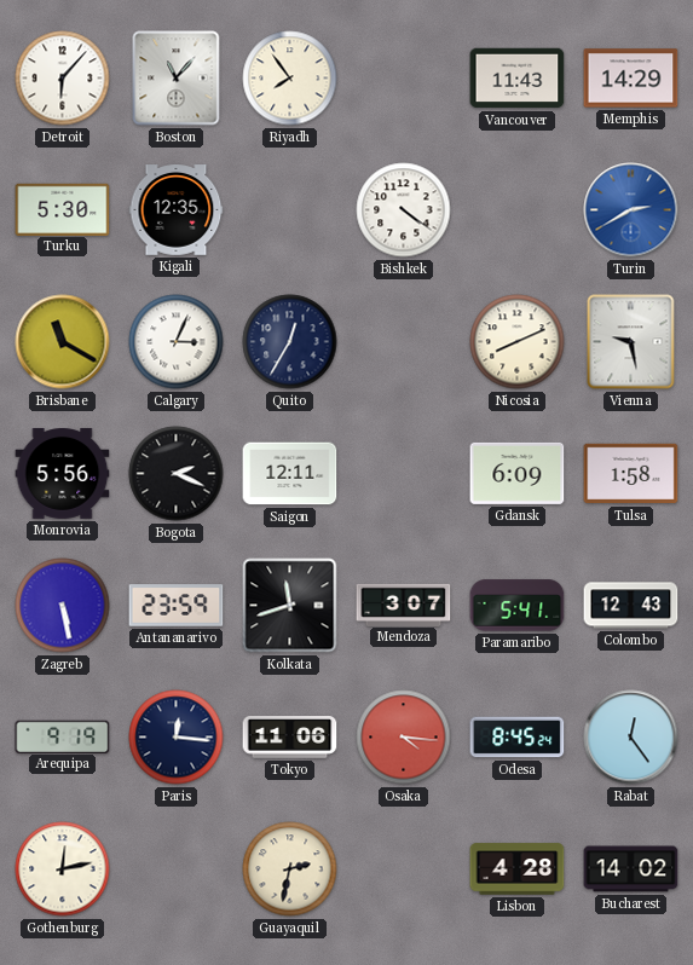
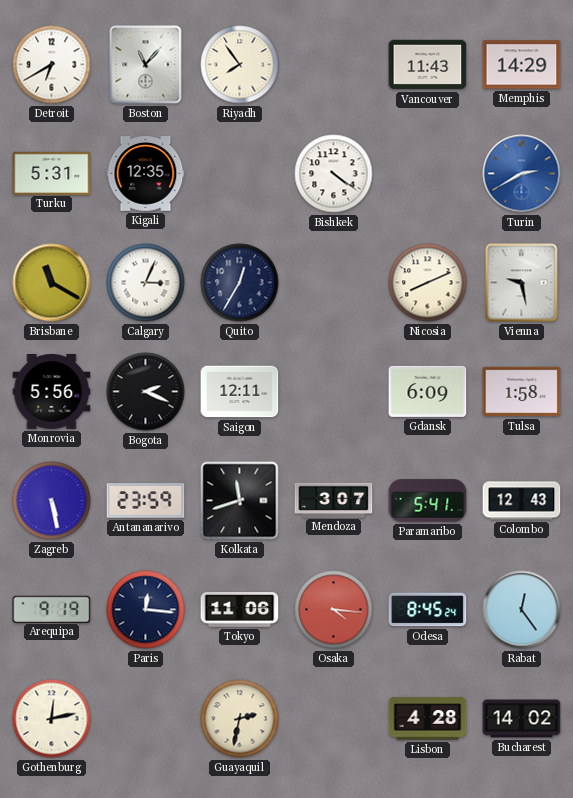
Detroit: 6:07 -> 6:40
Turku: 5:30 -> 5:31
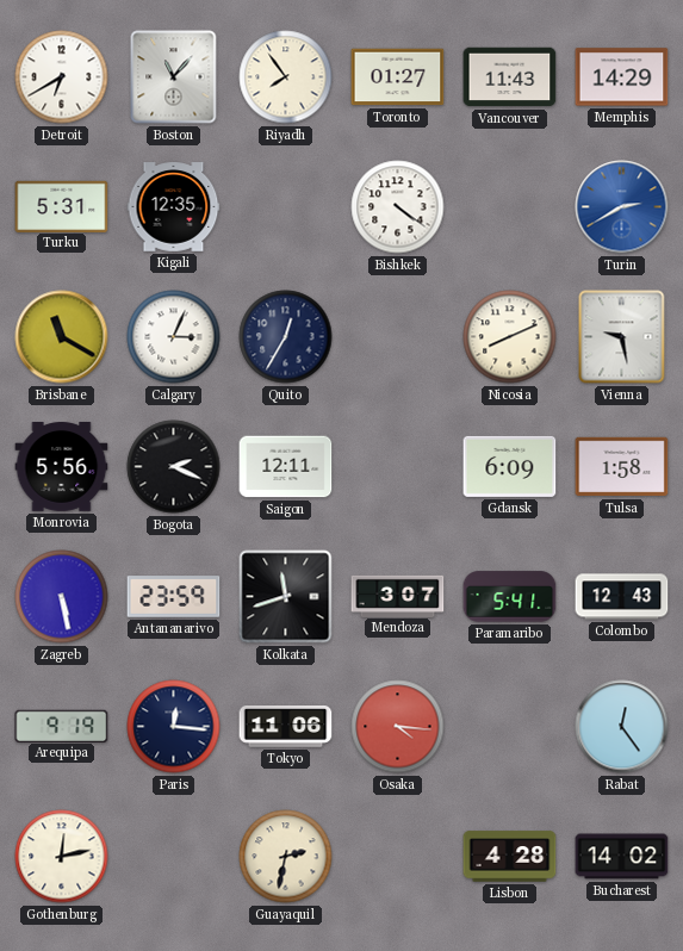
Toronto: none -> 01:27
Odesa: 8:45 -> none
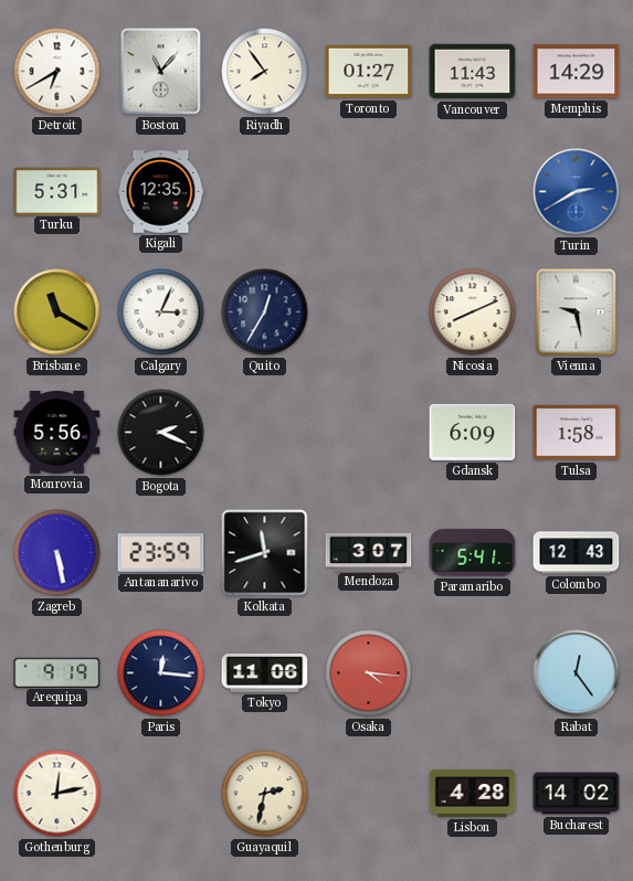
Bishkek: 4:21 -> none
Saigon: 12:11 -> none
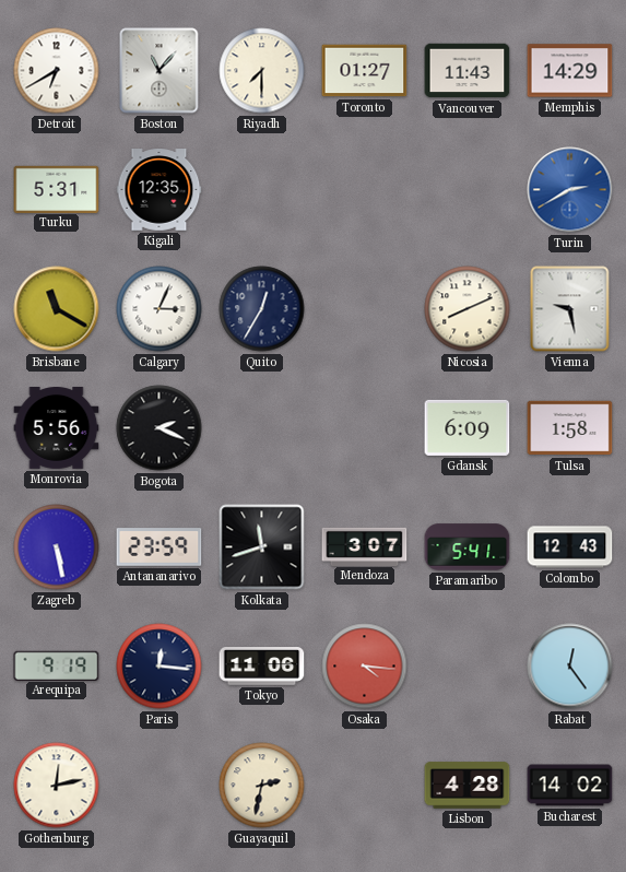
Riyadh: 7:54 -> 7:30
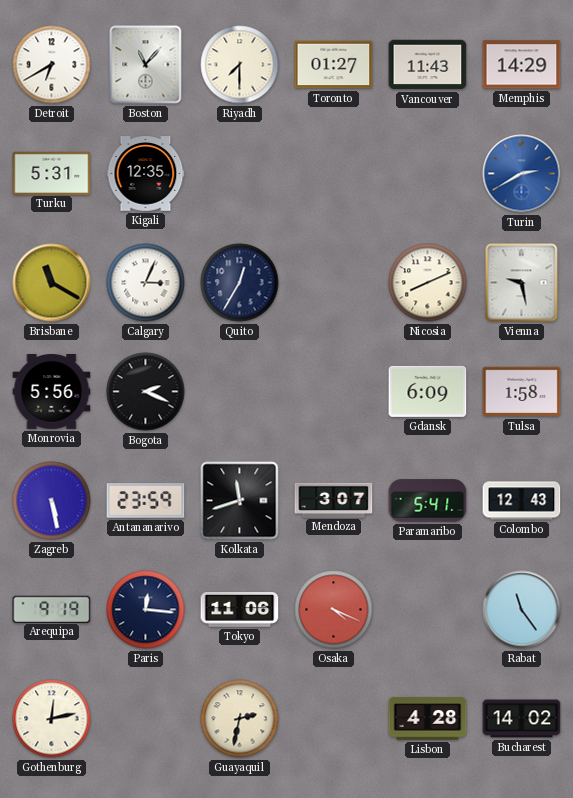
Osaka: 4:16 -> 4:19
Rabat: 12:24 -> 11:24
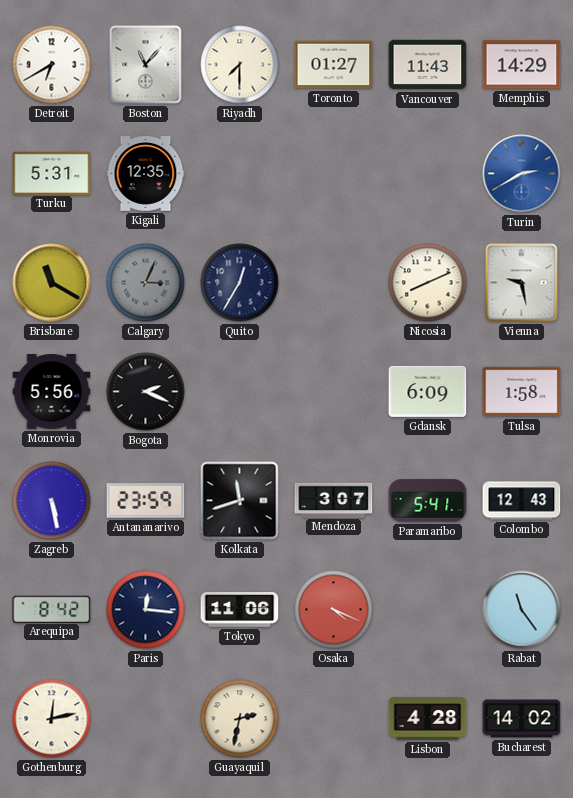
Calgary dial: white -> grey
Arequipa: 9:19 -> 8:42
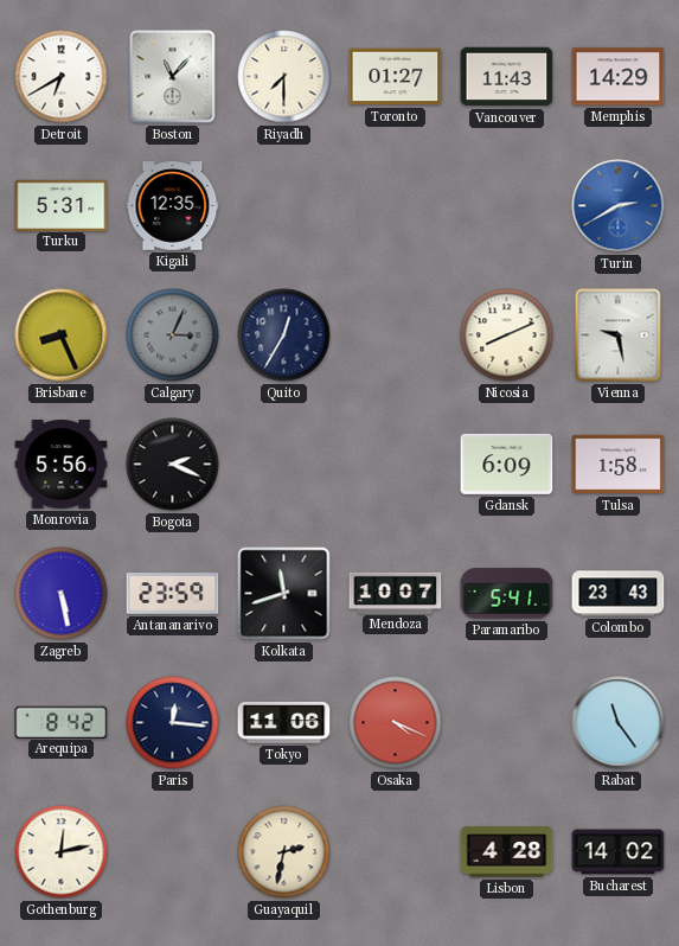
Brisbane: 11:20 -> 8:26
Mendoza: 3:07 -> 10:07
Colombo: 12:43 -> 23:43
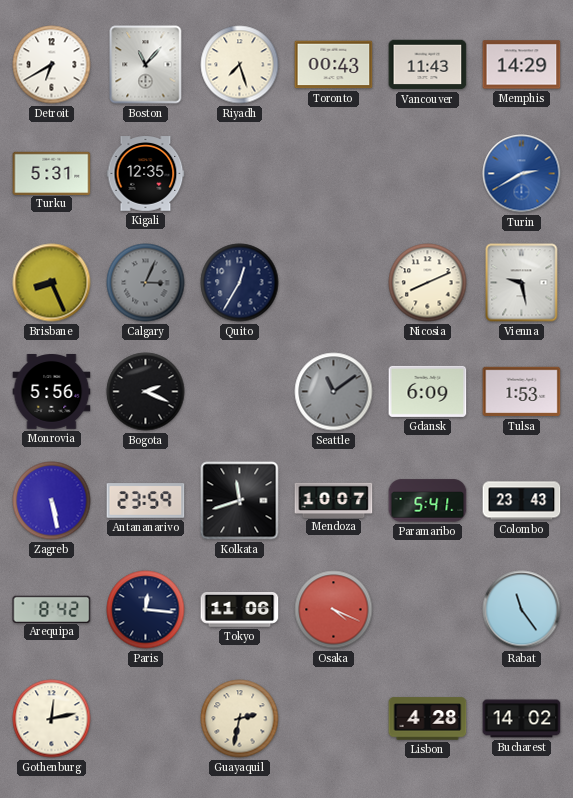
Riyadh: 7:30 -> 7:27
Toronto: 01:27 -> 00:43
Seattle: none -> 11:09
Tulsa: 1:58 -> 1:53
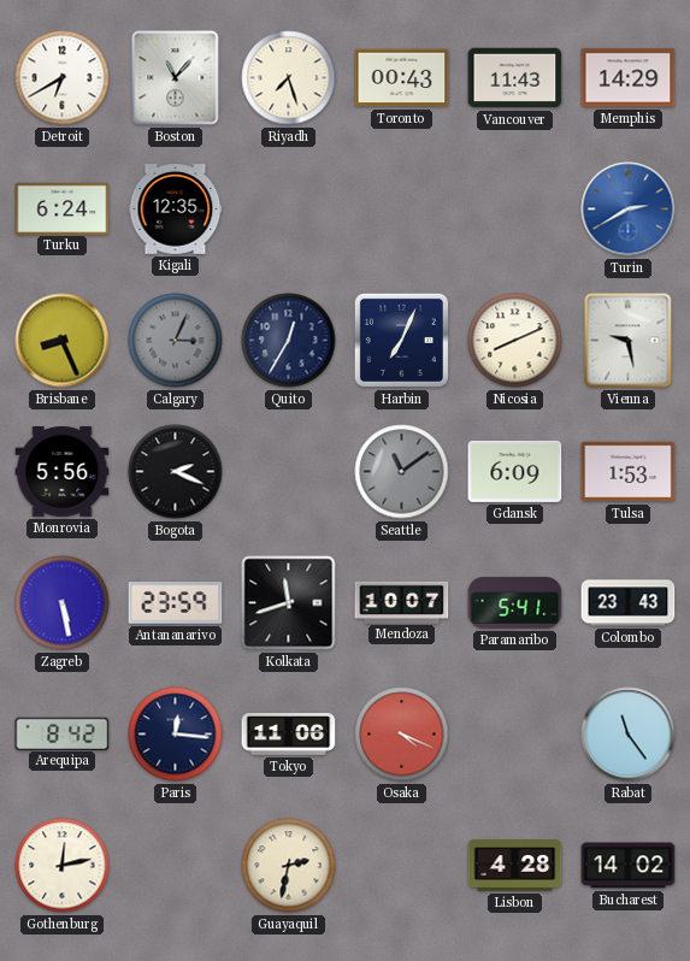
Turku: 5:31 -> 6:24
Harbin: none -> 7:04
